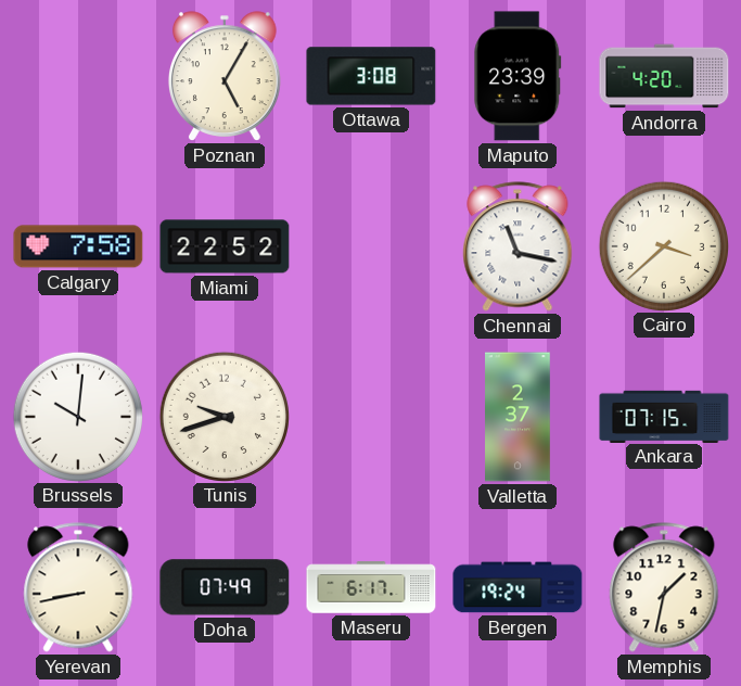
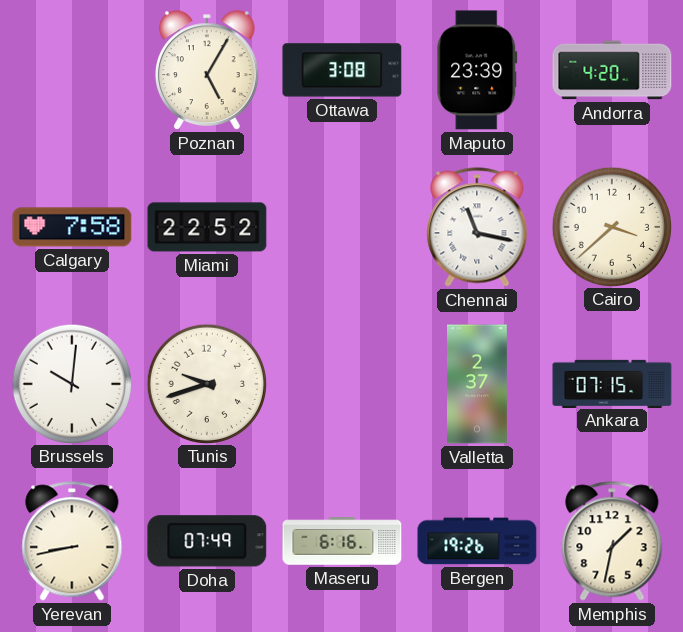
Maseru: 6:17 -> 6:16
Bergen: 19:24 -> 19:26
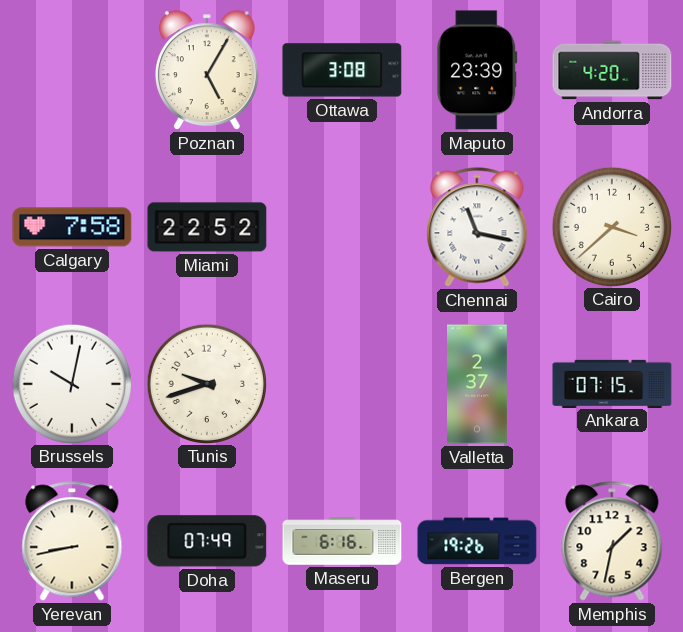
Brussels: 10:01 -> 10:02
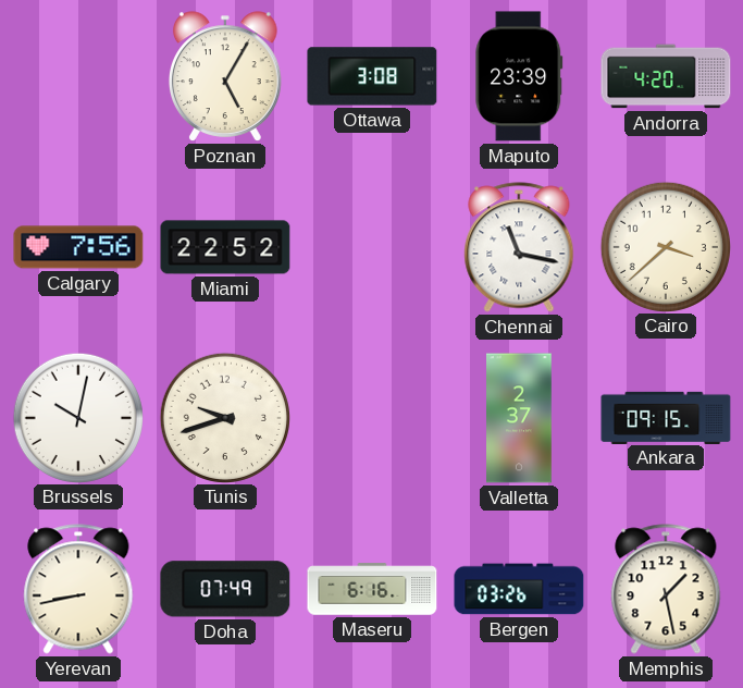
Calgary: 7:58 -> 7:56
Ankara: 07:15 -> 09:15
Bergen: 19:26 -> 03:26
Memphis: 1:32 -> 1:28
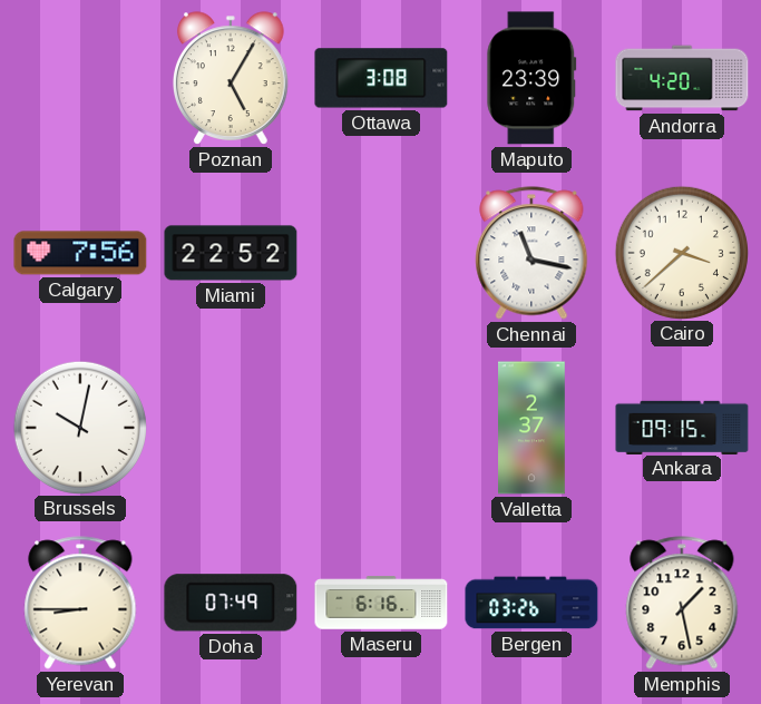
Tunis: 9:42 -> none
Yerevan: 8:43 -> 8:45
